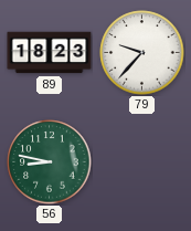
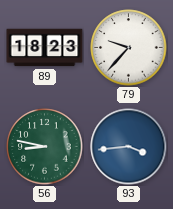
93: none -> 3:44
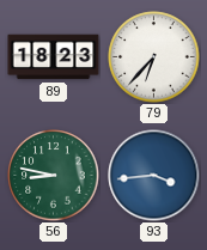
79: 9:37 -> 6:37
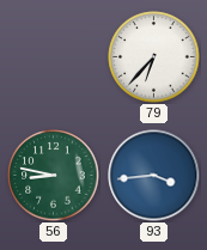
89: 18:23 -> none
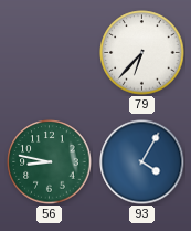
93: 3:44 -> 4:05
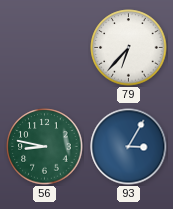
93: 4:05 -> 3:05
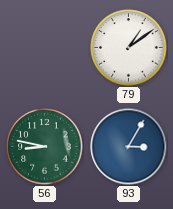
79: 6:37 -> 1:09
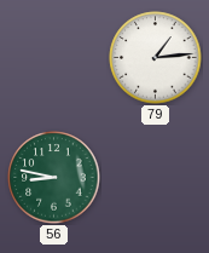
79: 1:09 -> 1:14
93: 3:05 -> none
